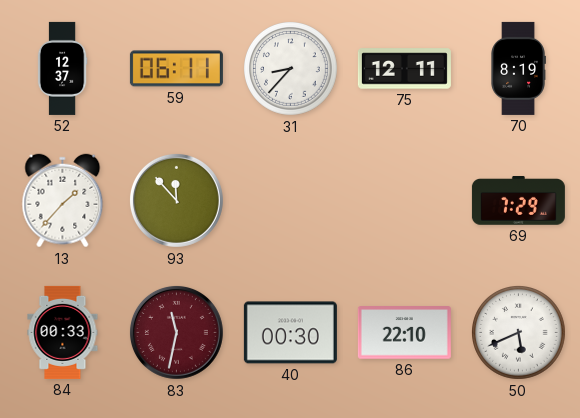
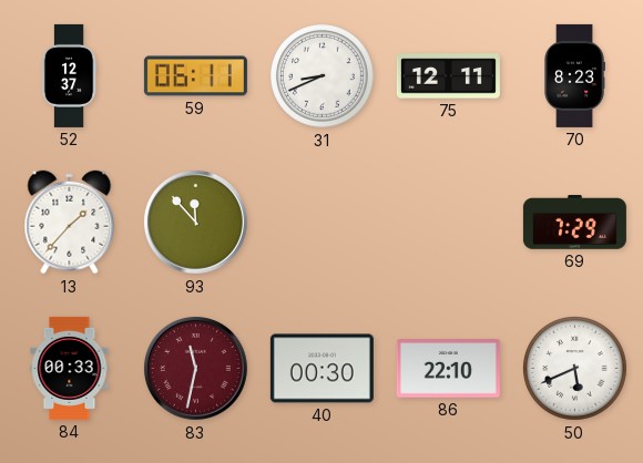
31: 8:37 -> 8:41
70: 8:19 -> 8:23
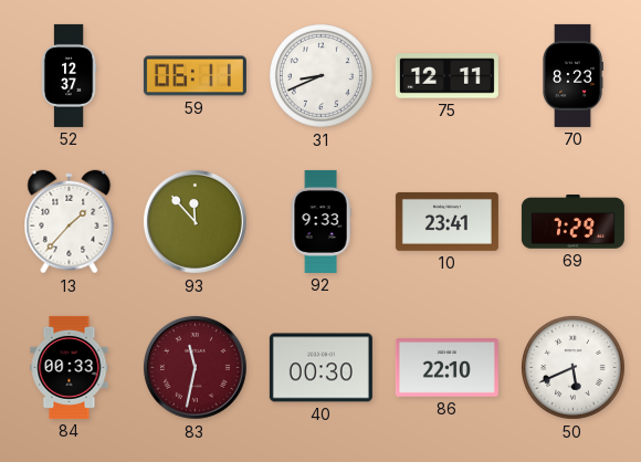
92: none -> 9:33
10: none -> 23:41
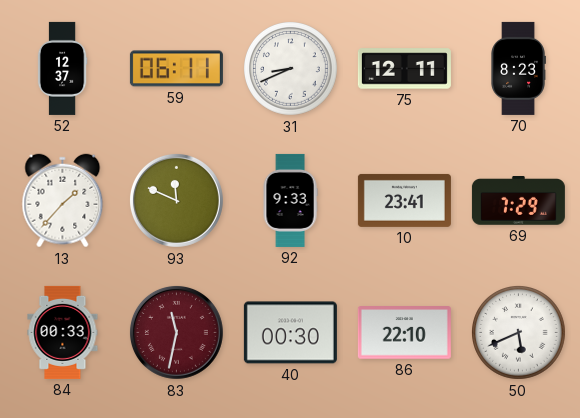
93: 11:53 -> 11:49
